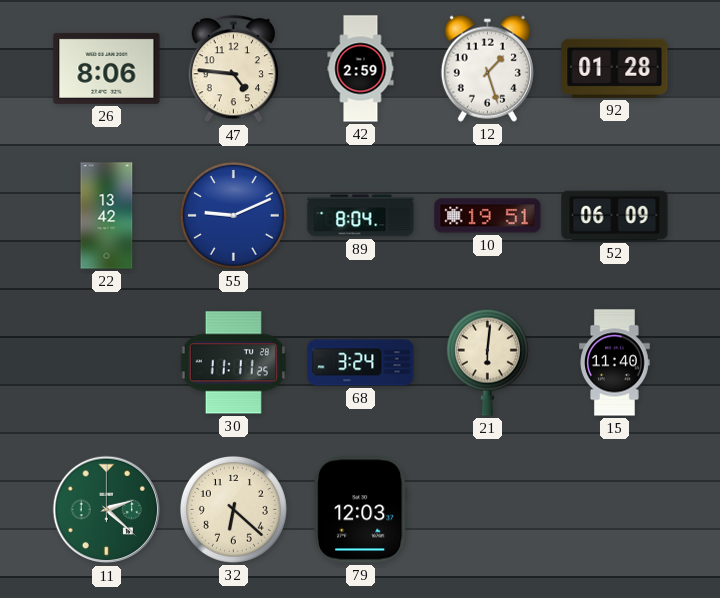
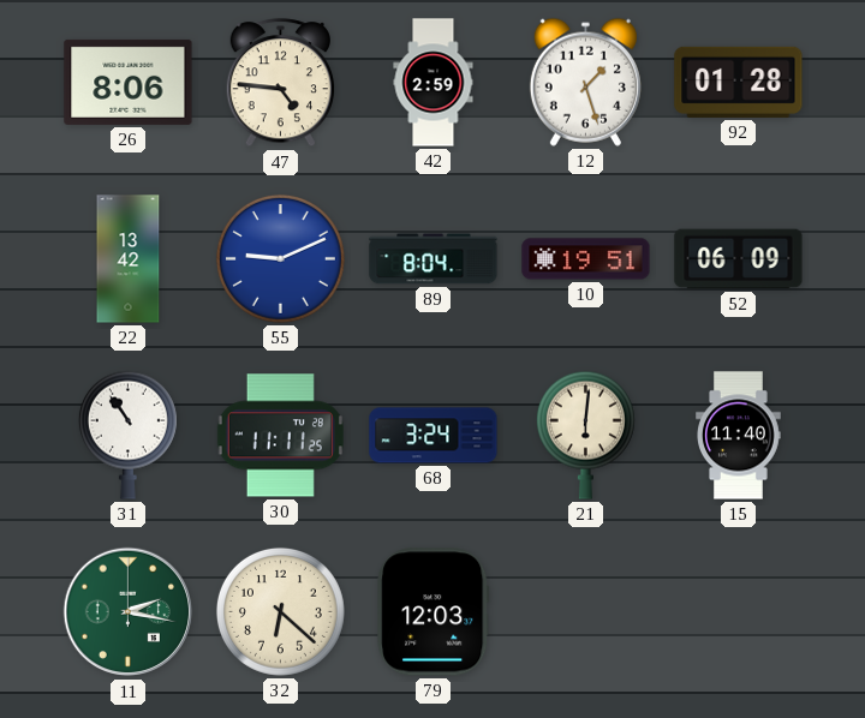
31: none -> 10:54
11: 2:22 -> 2:17
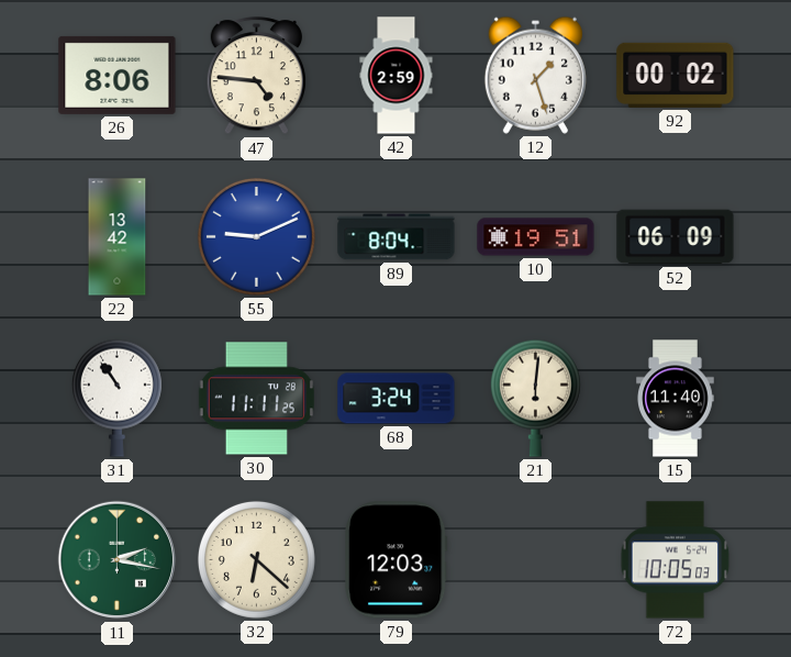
92: 01:28 -> 00:02
72: none -> 10:05
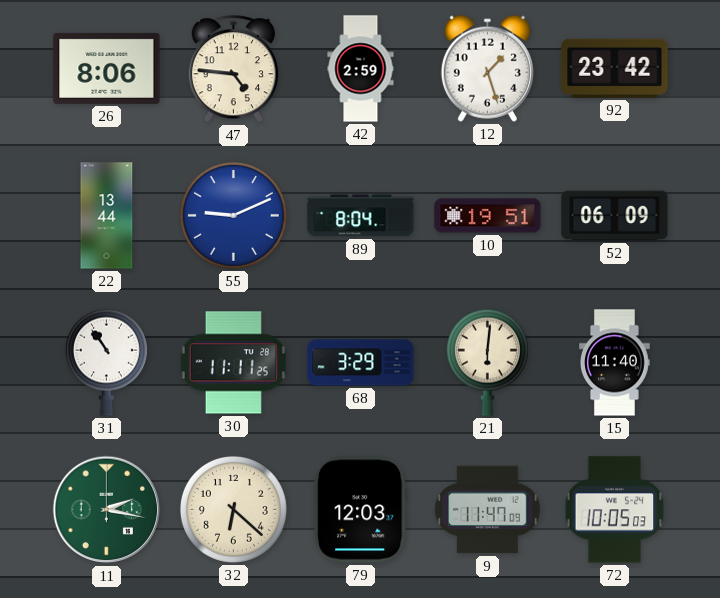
92: 00:02 -> 23:42
22: 13:42 -> 13:44
68: 3:24 -> 3:29
9: none -> 11:47
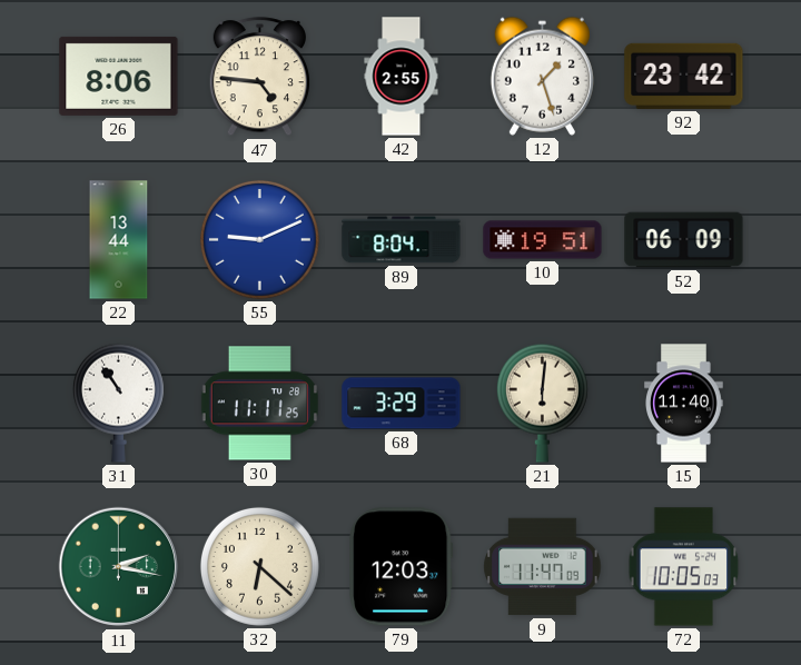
42: 2:59 -> 2:55
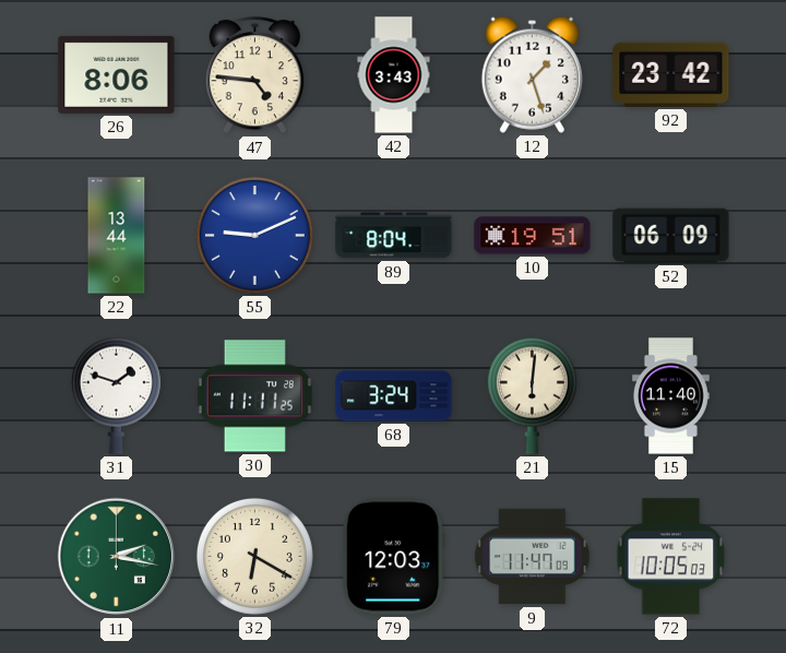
42: 2:55 -> 3:43
31: 10:54 -> 1:48
68: 3:29 -> 3:24
32: 6:22 -> 6:20
